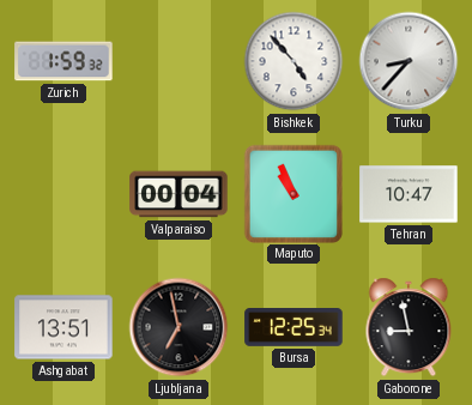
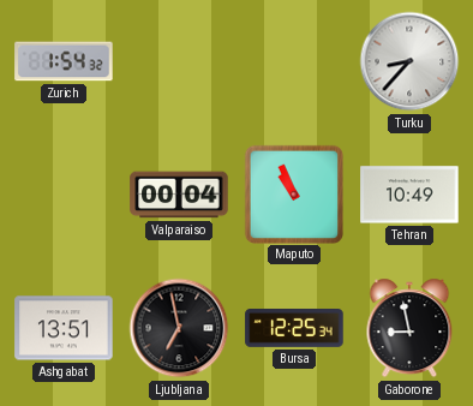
Zurich: 1:59 -> 1:54
Bishkek: 4:53 -> none
Tehran: 10:47 -> 10:49
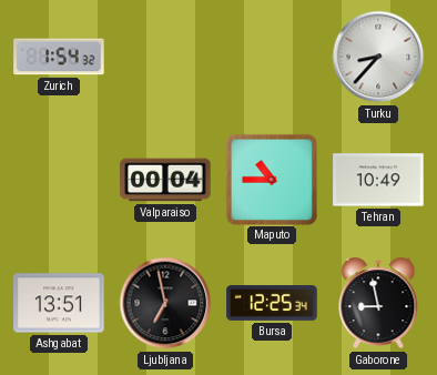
Maputo: 10:56 -> 10:45
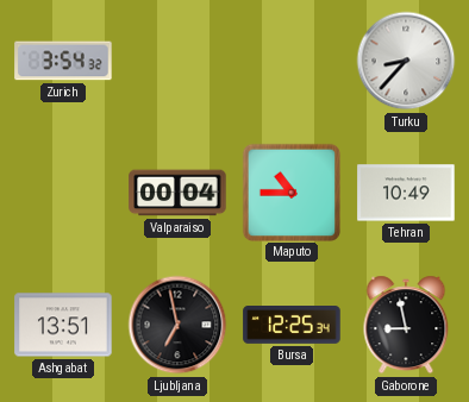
Zurich: 1:54 -> 3:54
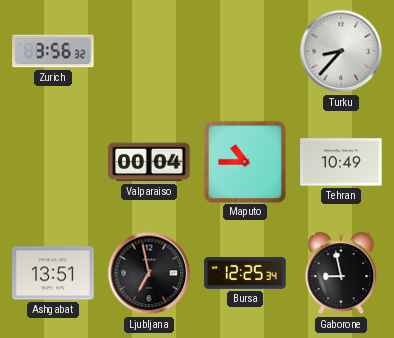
Zurich: 3:54 -> 3:56
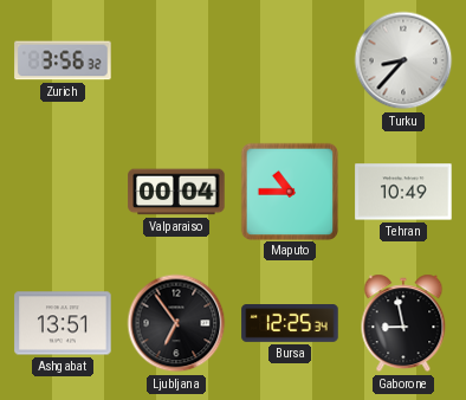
Ljubljana: 6:58 -> 6:54
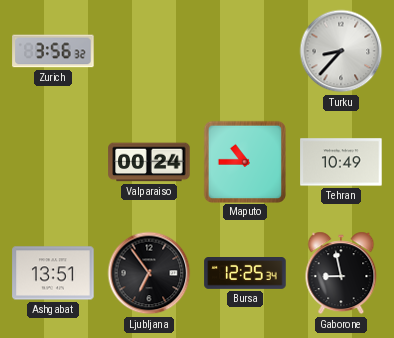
Valparaiso: 00:04 -> 00:24
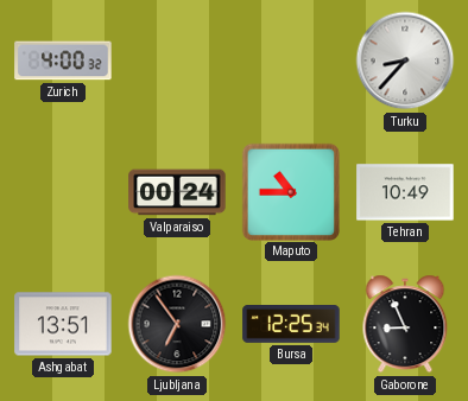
Zurich: 3:56 -> 4:00
Gaborone: 8:58 -> 8:56
